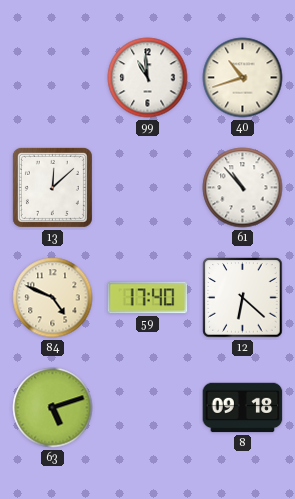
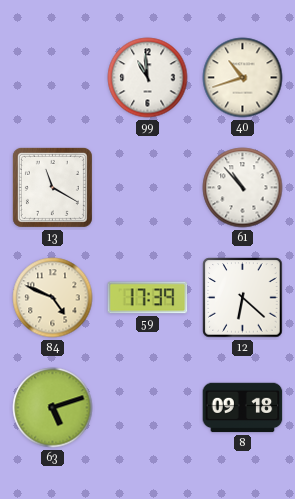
13: 12:08 -> 11:20
59: 17:40 -> 17:39
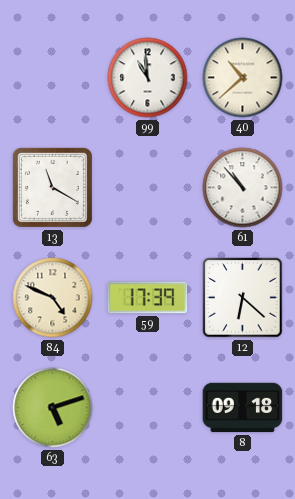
40: 10:42 -> 10:38
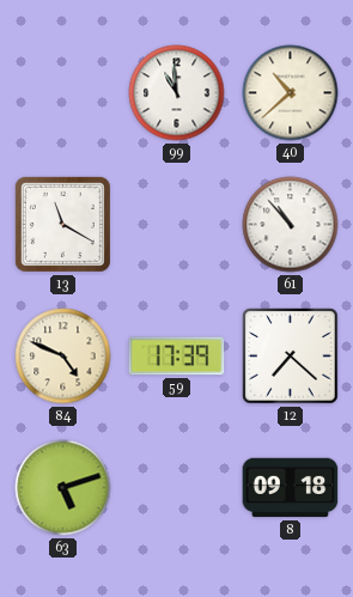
12: 6:22 -> 7:22
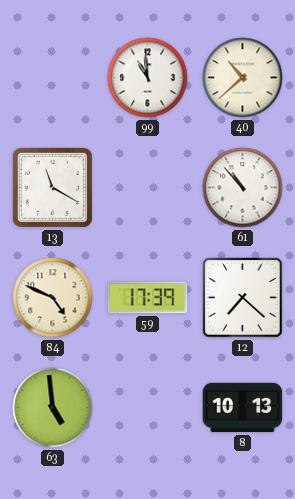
63: 5:12 -> 4:59
8: 09:18 -> 10:13
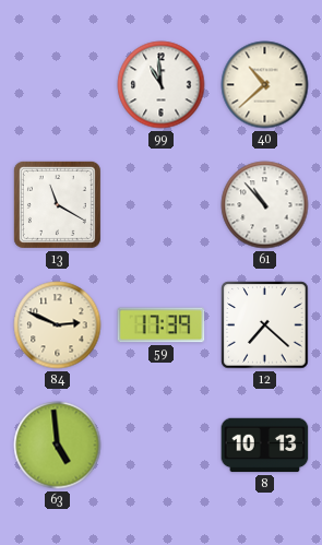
84: 4:49 -> 2:49
